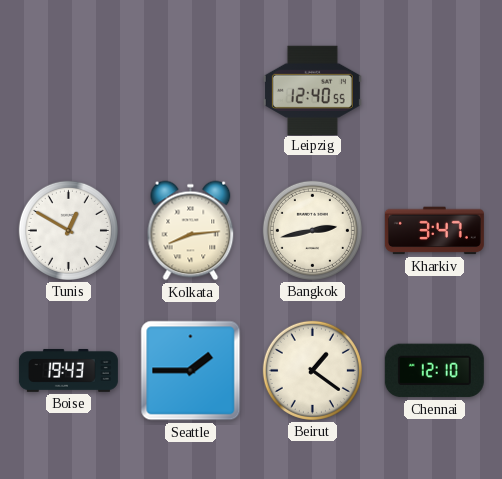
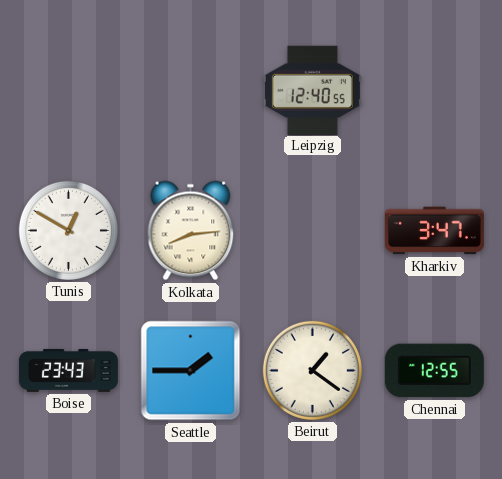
Bangkok: 2:43 -> none
Boise: 19:43 -> 23:43
Chennai: 12:10 -> 12:55
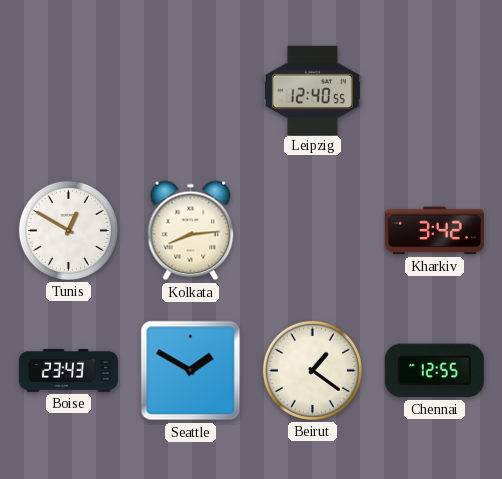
Kharkiv: 3:47 -> 3:42
Seattle: 1:45 -> 1:50
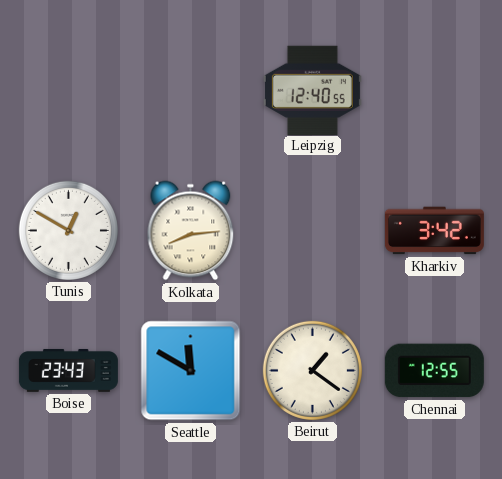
Seattle: 1:50 -> 11:50
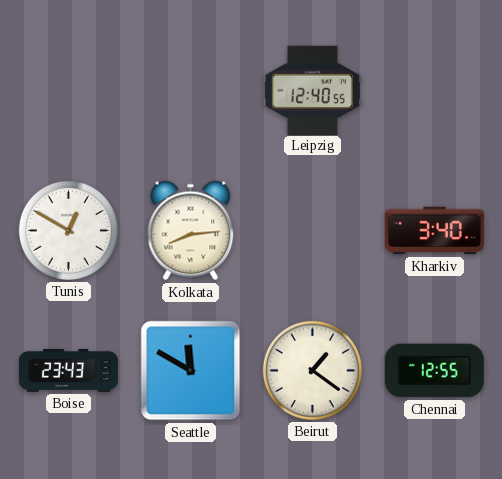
Kharkiv: 3:42 -> 3:40
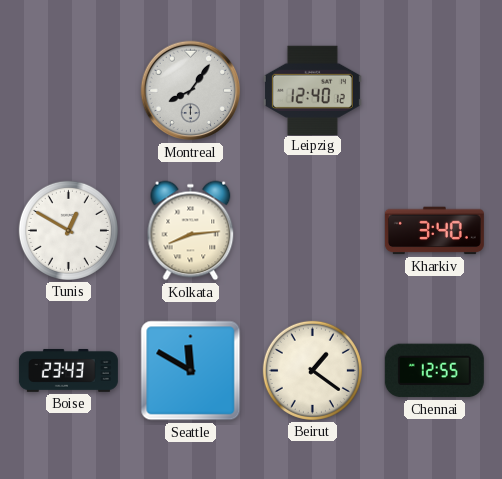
Montreal: none -> 8:06
Leipzig: 12:40:55 -> 12:40:12
